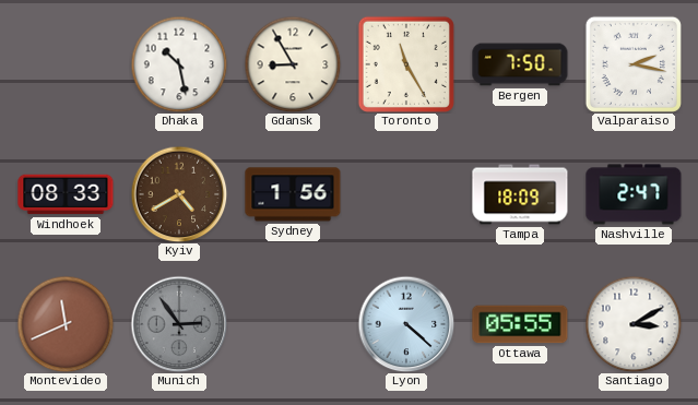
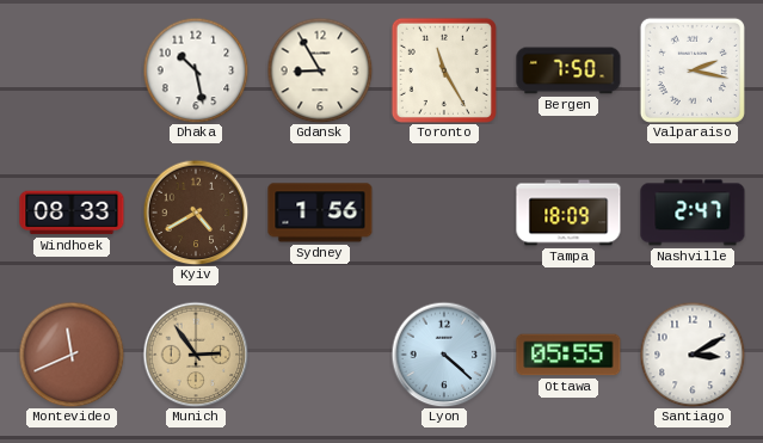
Munich dial: grey -> champagne
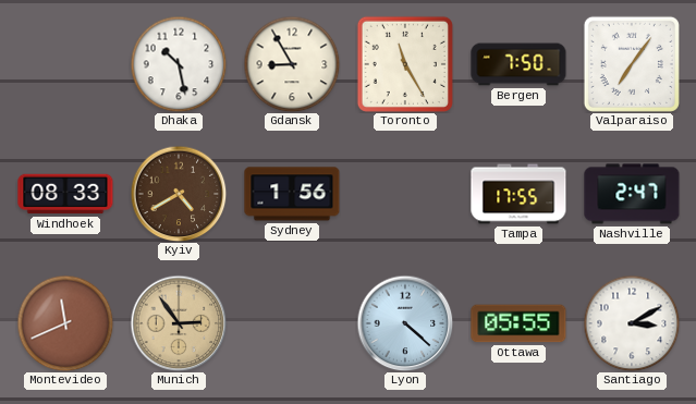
Valparaiso: 2:17 -> 7:06
Tampa: 18:09 -> 17:55
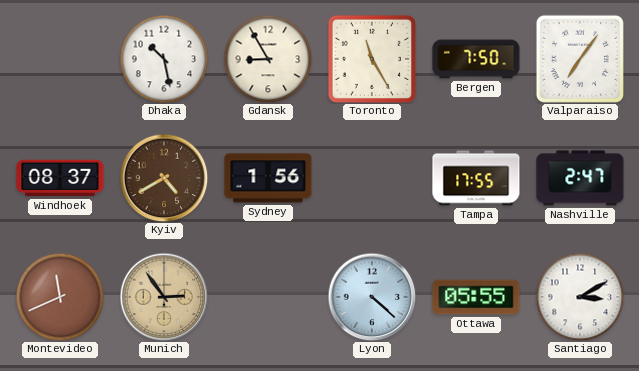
Windhoek: 08:33 -> 08:37
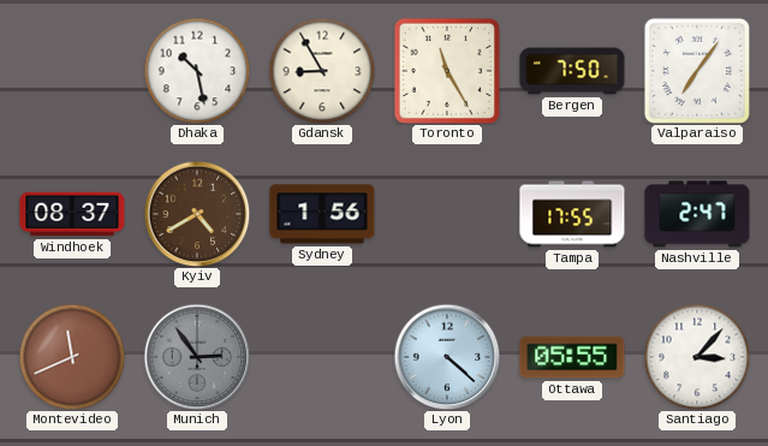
Munich dial: champagne -> grey
Santiago: 3:10 -> 3:07
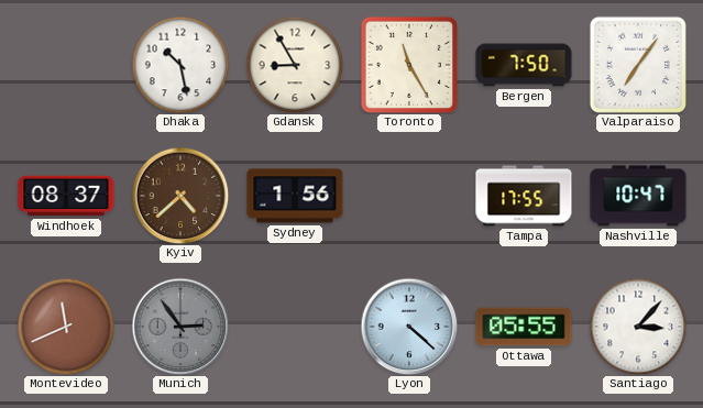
Kyiv: 4:40 -> 4:38
Nashville: 2:47 -> 10:47
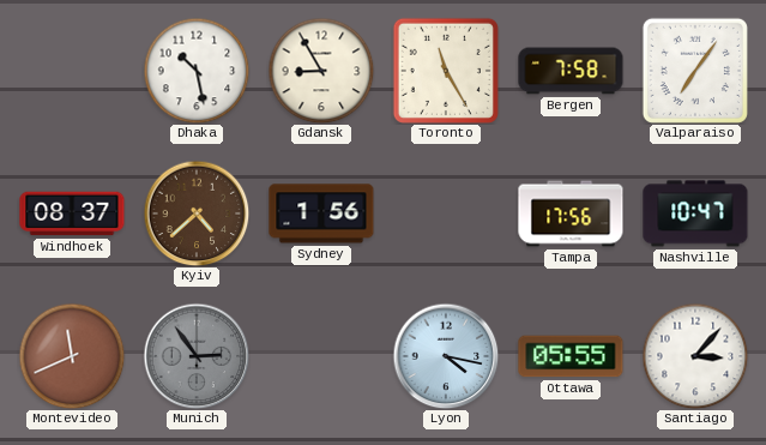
Bergen: 7:50 -> 7:58
Tampa: 17:55 -> 17:56
Lyon: 4:22 -> 4:17
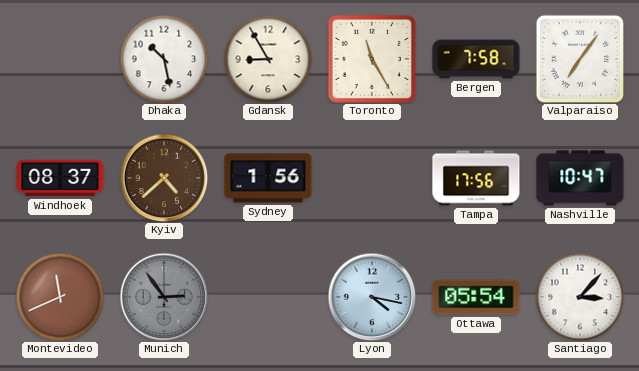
Ottawa: 05:55 -> 05:54
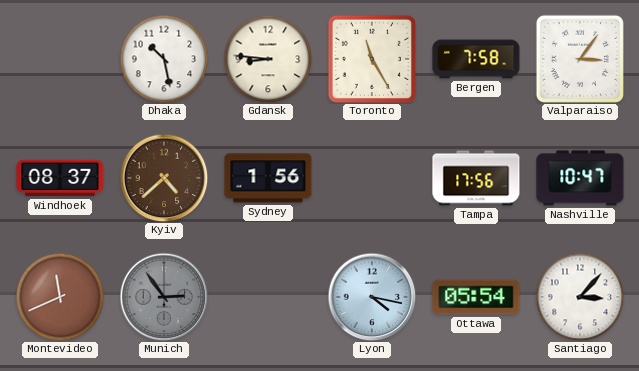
Gdansk: 8:55 -> 8:46
Valparaiso: 7:06 -> 3:06
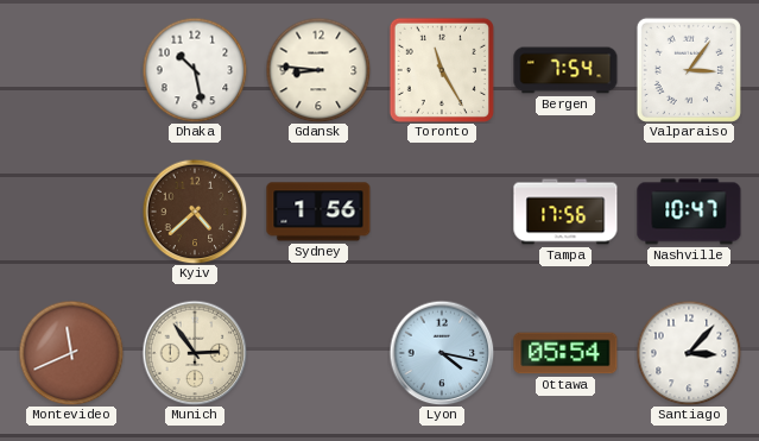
Bergen: 7:58 -> 7:54
Windhoek: 08:37 -> none
Munich dial: grey -> cream
